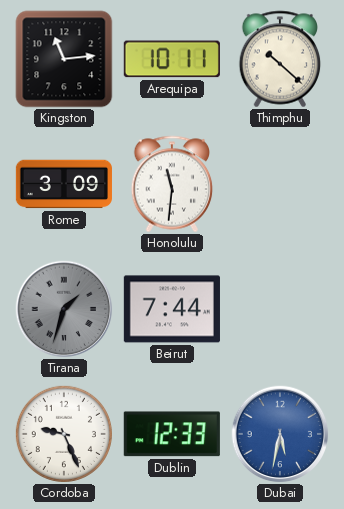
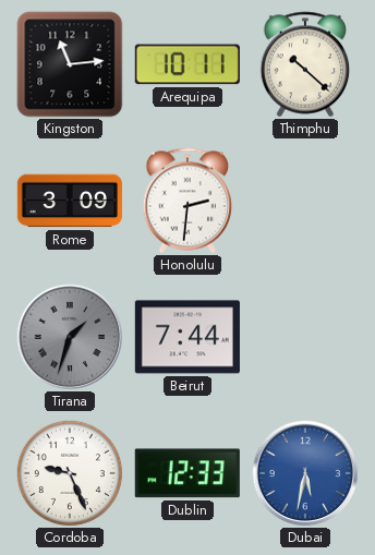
Honolulu: 11:31 -> 2:31
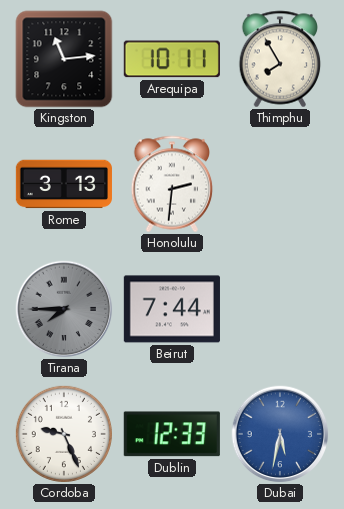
Thimphu: 10:22 -> 7:55
Rome: 3:09 -> 3:13
Tirana: 1:33 -> 7:45
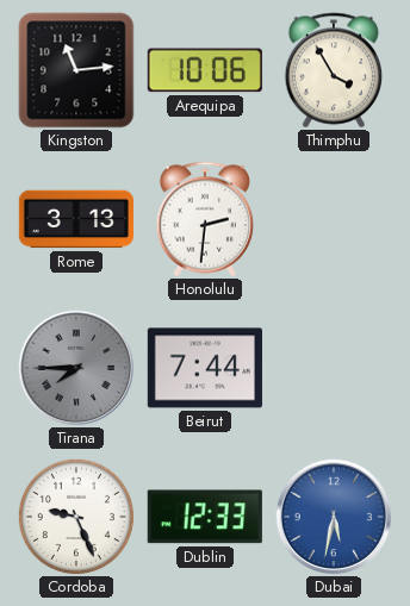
Arequipa: 10:11 -> 10:06
Thimphu: 7:55 -> 3:55
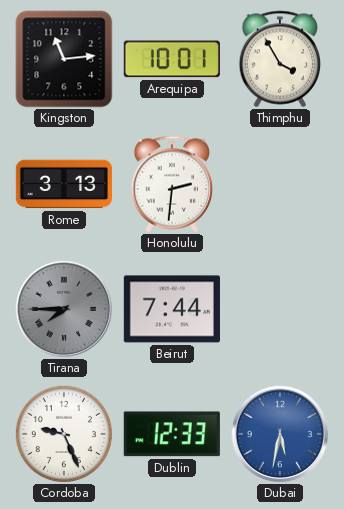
Arequipa: 10:06 -> 10:01
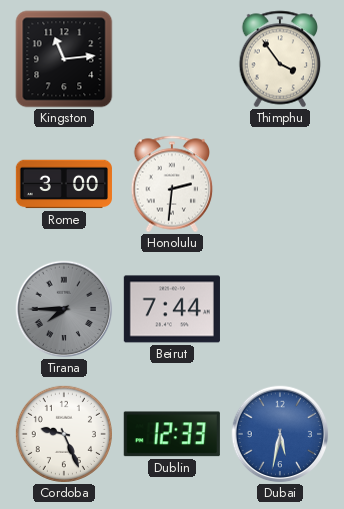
Arequipa: 10:01 -> none
Thimphu: 3:55 -> 3:54
Rome: 3:13 -> 3:00
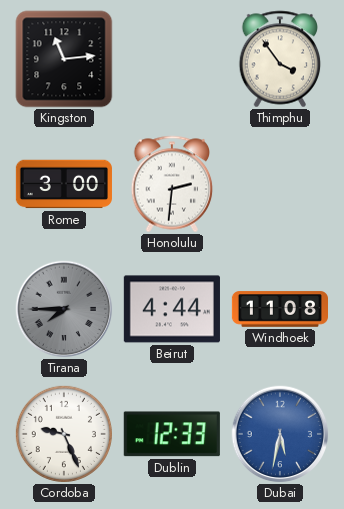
Beirut: 7:44 -> 4:44
Windhoek: none -> 11:08
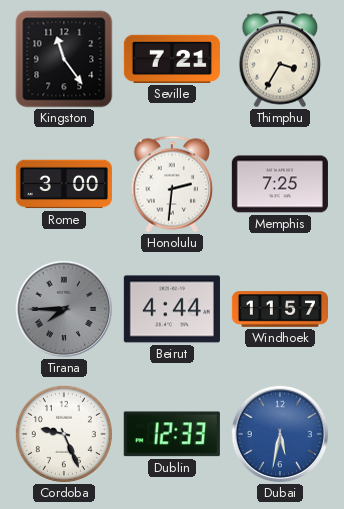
Kingston: 11:14 -> 11:24
Seville: none -> 7:21
Thimphu: 3:54 -> 3:35
Memphis: none -> 7:25
Windhoek: 11:08 -> 11:57
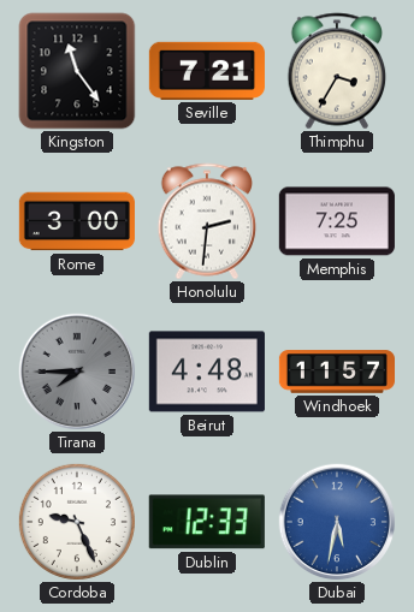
Beirut: 4:44 -> 4:48
